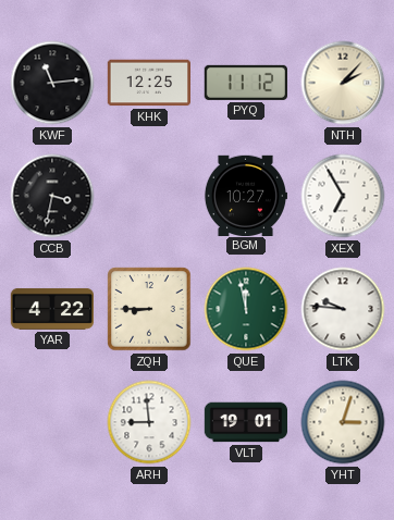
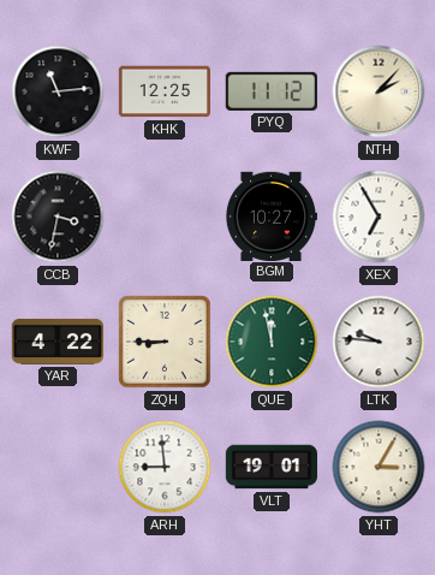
YHT: 3:03 -> 3:05
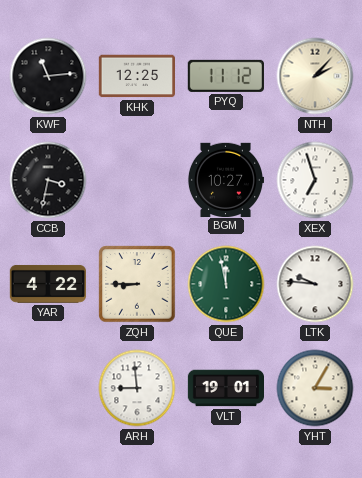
XEX: 6:55 -> 6:57
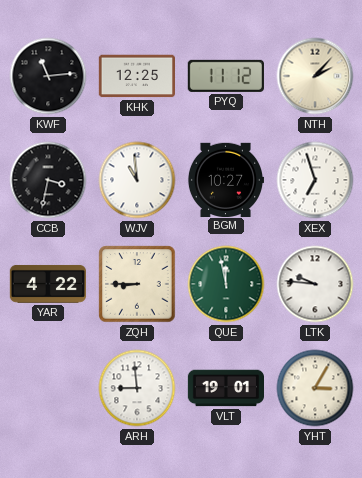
WJV: none -> 10:59
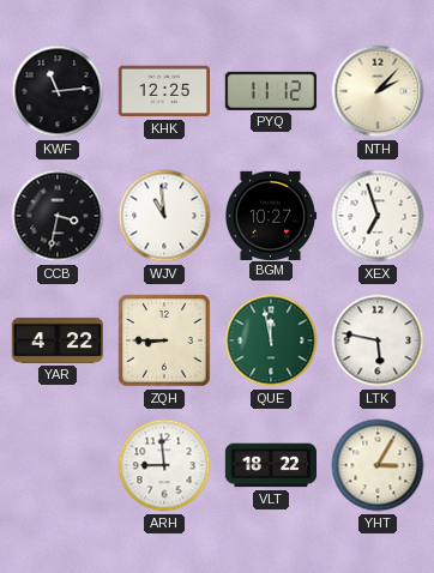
LTK: 9:46 -> 5:47
VLT: 19:01 -> 18:22
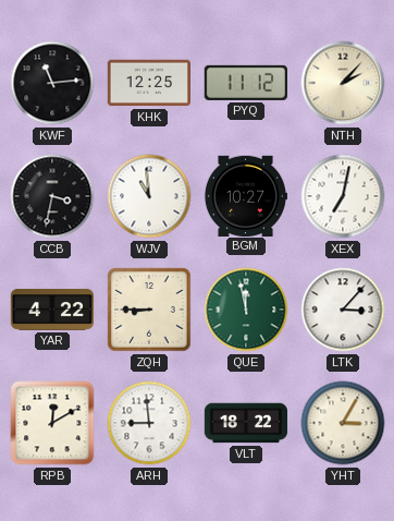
XEX: 6:57 -> 7:02
LTK: 5:47 -> 3:07
RPB: none -> 12:10
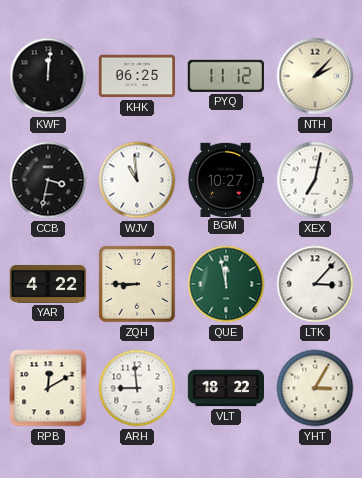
KWF: 11:14 -> 12:01
KHK: 12:25 -> 06:25
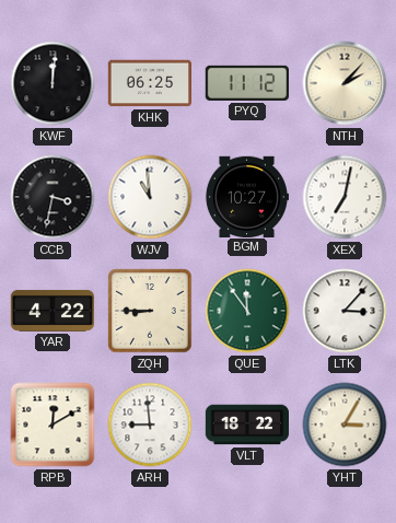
QUE: 11:58 -> 11:54
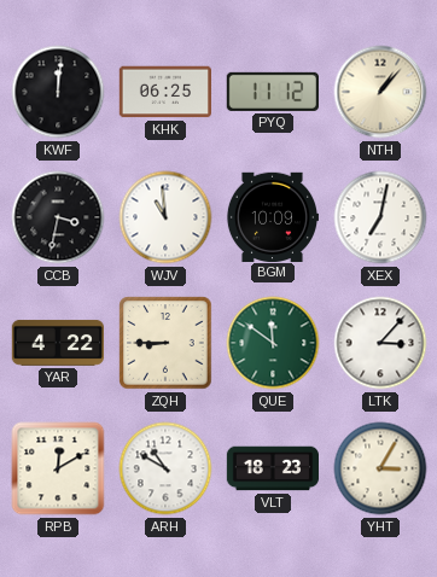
NTH: 2:07 -> 1:07
BGM: 10:27 -> 10:09
QUE: 11:54 -> 11:51
ARH: 8:59 -> 10:50
VLT: 18:22 -> 18:23
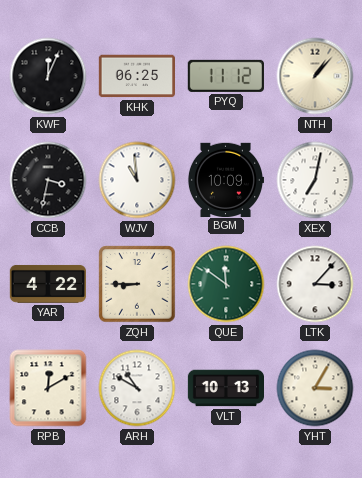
KWF: 12:01 -> 12:04
VLT: 18:23 -> 10:13
